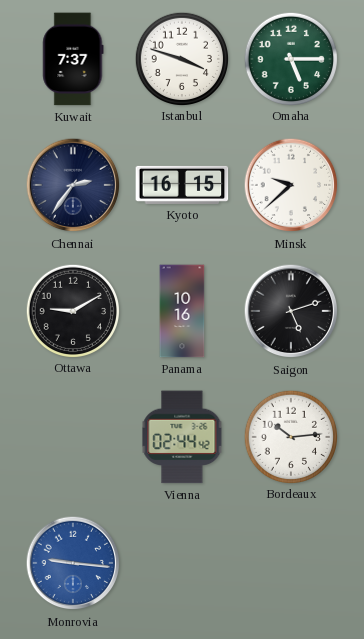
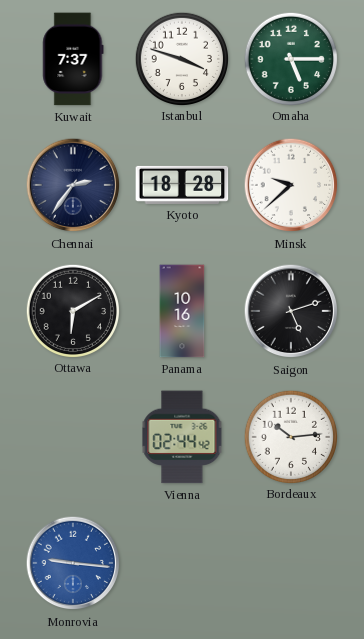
Kyoto: 16:15 -> 18:28
Ottawa: 9:10 -> 6:10
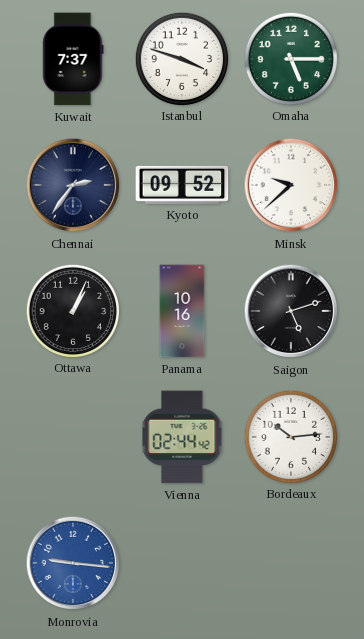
Kyoto: 18:28 -> 09:52
Ottawa: 6:10 -> 1:04
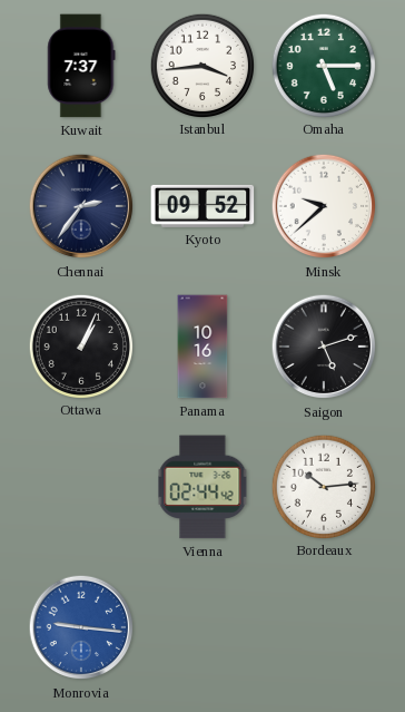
Istanbul: 3:48 -> 3:44
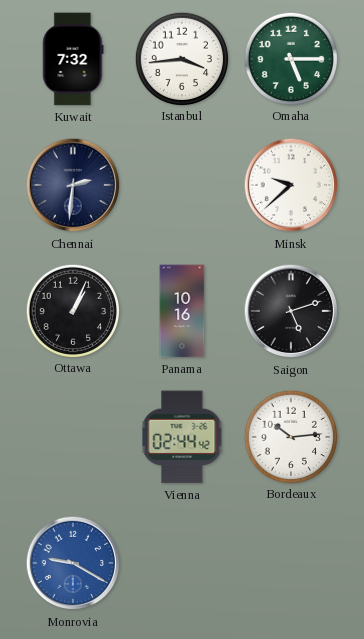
Kuwait: 7:37 -> 7:32
Chennai: 2:36 -> 2:31
Kyoto: 09:52 -> none
Monrovia: 9:16 -> 9:20
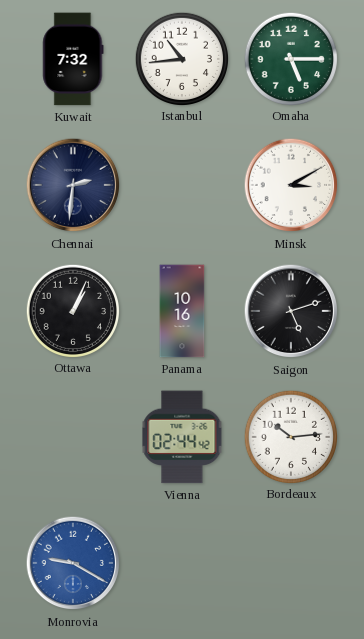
Istanbul: 3:44 -> 10:44
Minsk: 9:38 -> 3:10
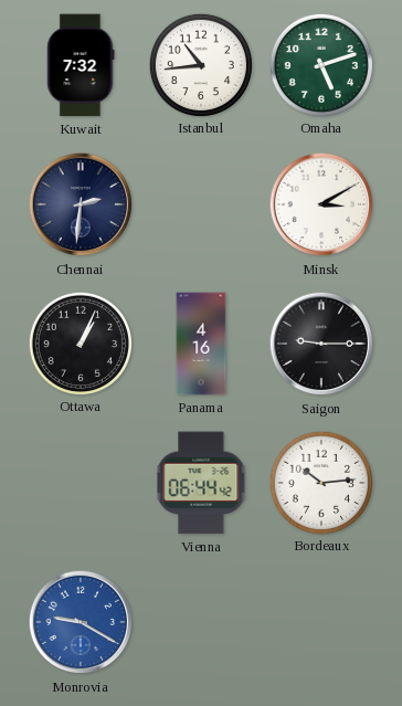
Omaha: 5:15 -> 5:12
Panama: 10:16 -> 4:16
Saigon: 5:12 -> 9:15
Vienna: 02:44 -> 06:44
